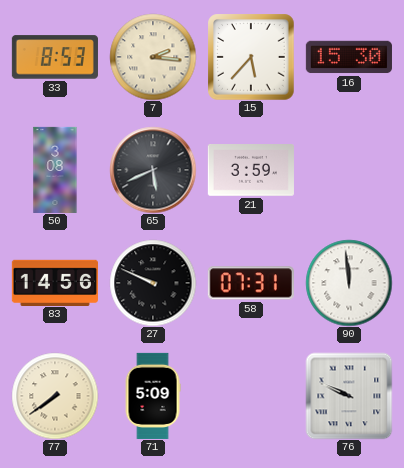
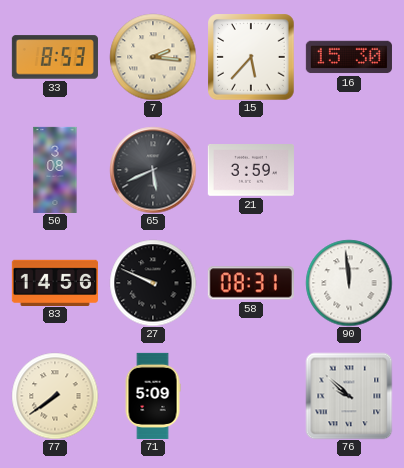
58: 07:31 -> 08:31
76: 9:49 -> 9:52
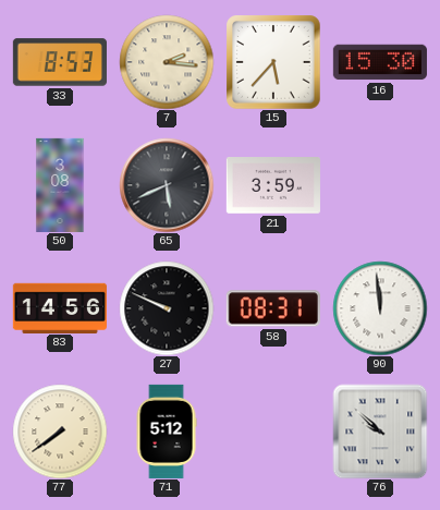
71: 5:09 -> 5:12
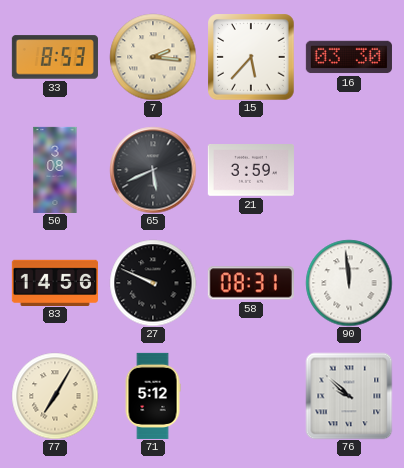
16: 15:30 -> 03:30
77: 7:39 -> 7:05
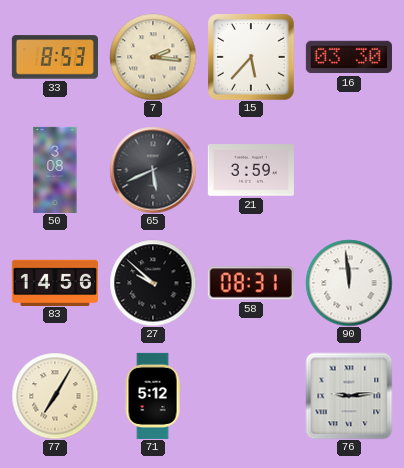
27: 9:49 -> 9:52
76: 9:52 -> 9:14
